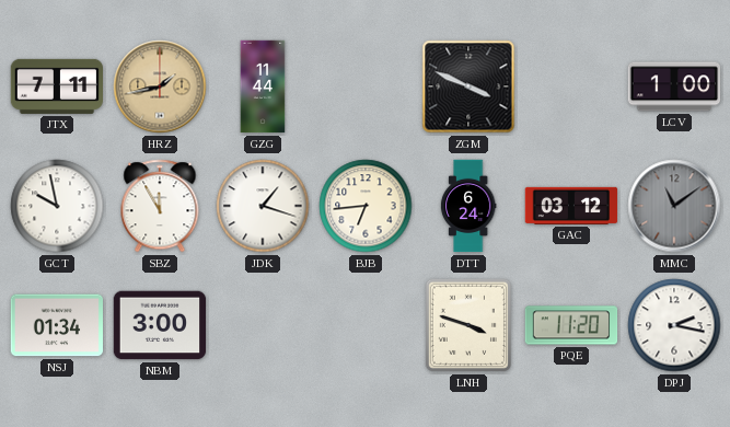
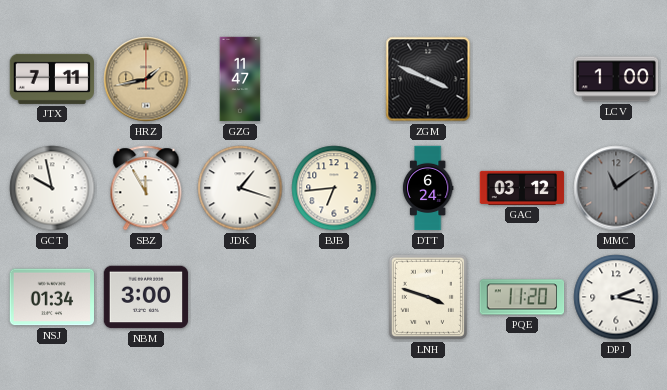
GZG: 11:44 -> 11:47
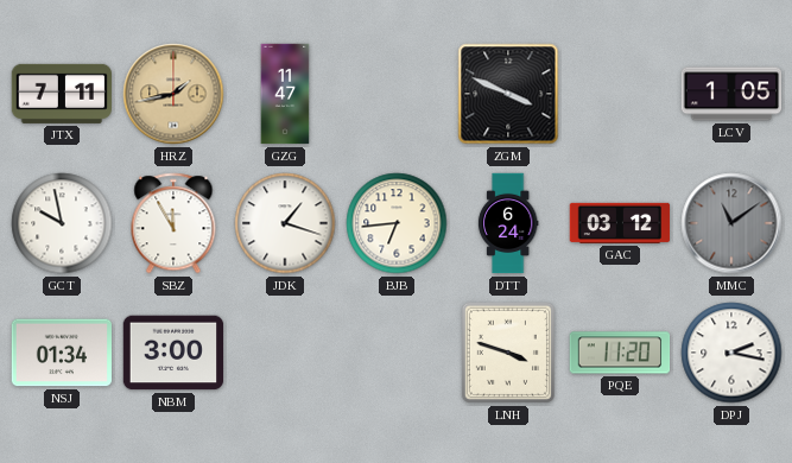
LCV: 1:00 -> 1:05
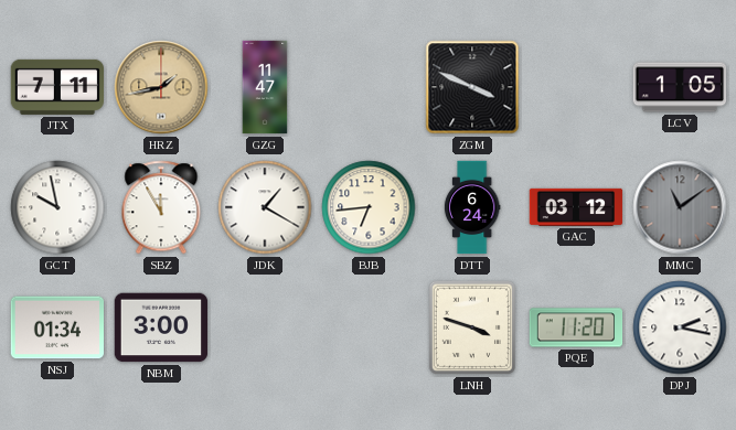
JDK: 1:18 -> 1:20
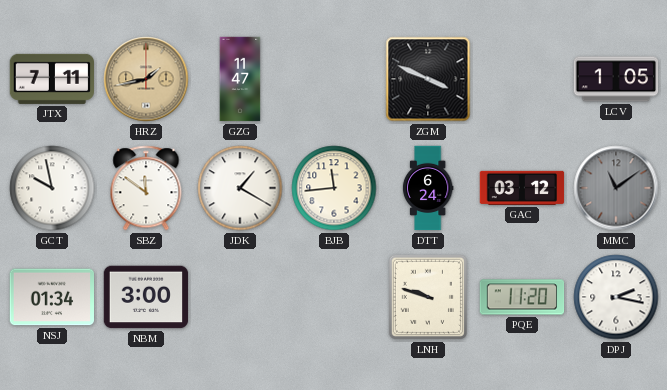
SBZ: 11:55 -> 11:51
BJB: 6:44 -> 11:44
LNH: 3:48 -> 9:48
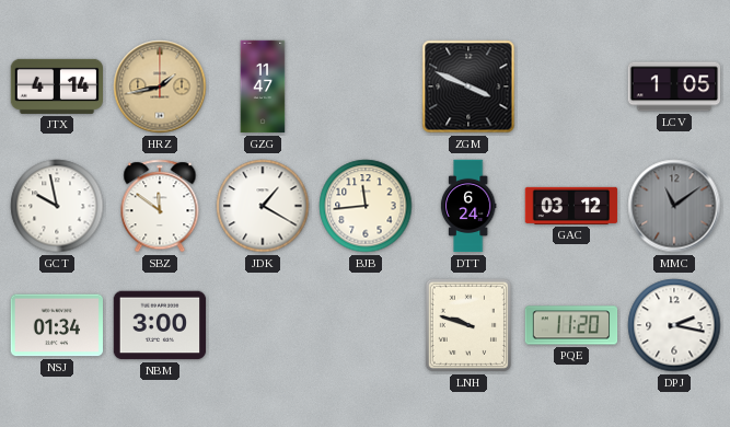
JTX: 7:11 -> 4:14
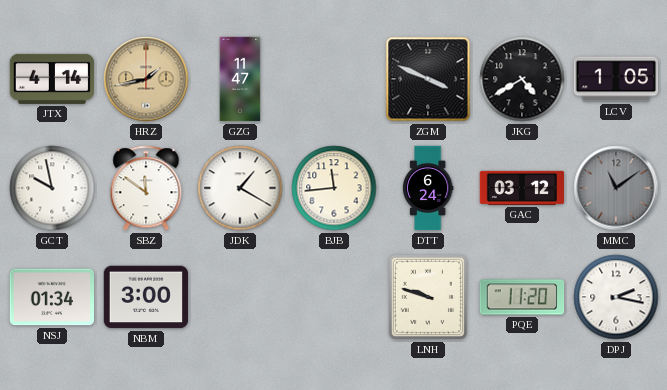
JKG: none -> 4:40
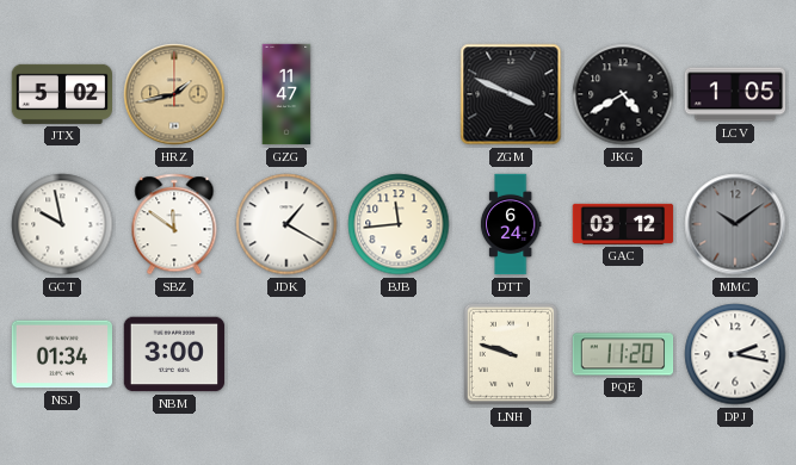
JTX: 4:14 -> 5:02
MMC: 11:09 -> 10:09
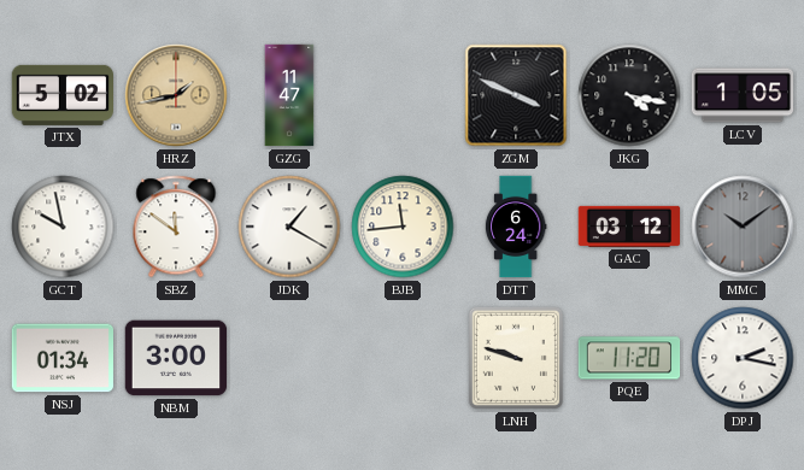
JKG: 4:40 -> 4:17
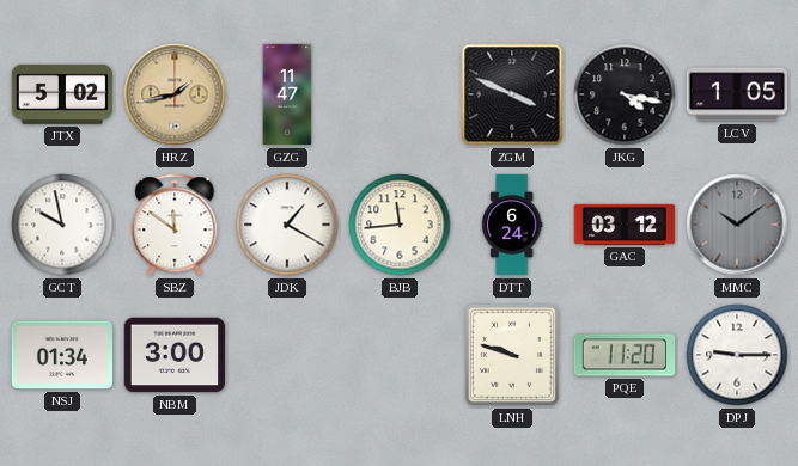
DPJ: 2:17 -> 9:15
